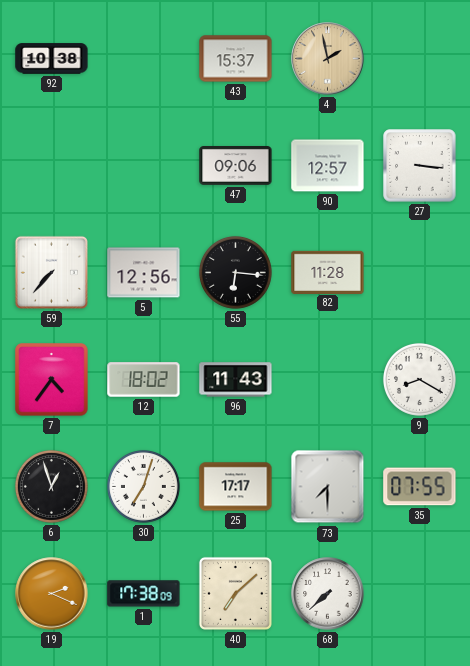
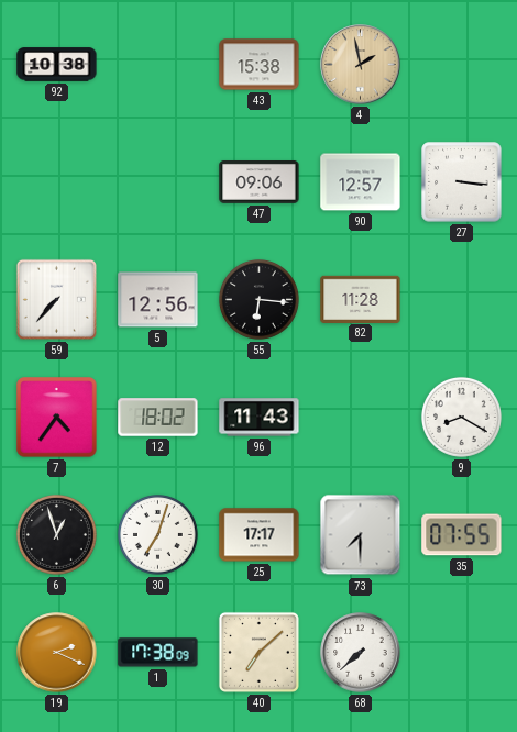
43: 15:37 -> 15:38
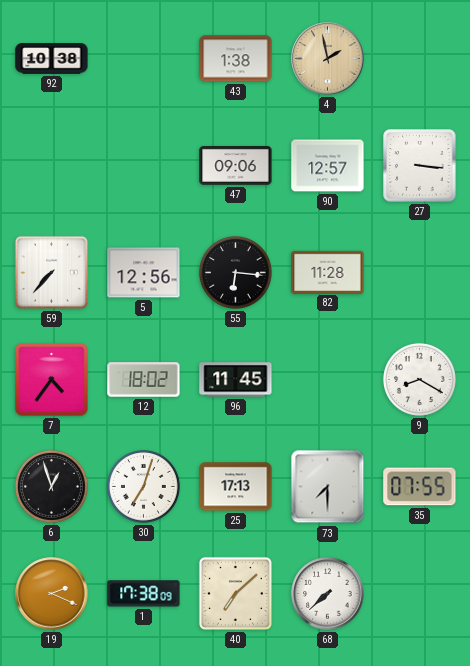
43: 15:38 -> 1:38
96: 11:43 -> 11:45
25: 17:17 -> 17:13
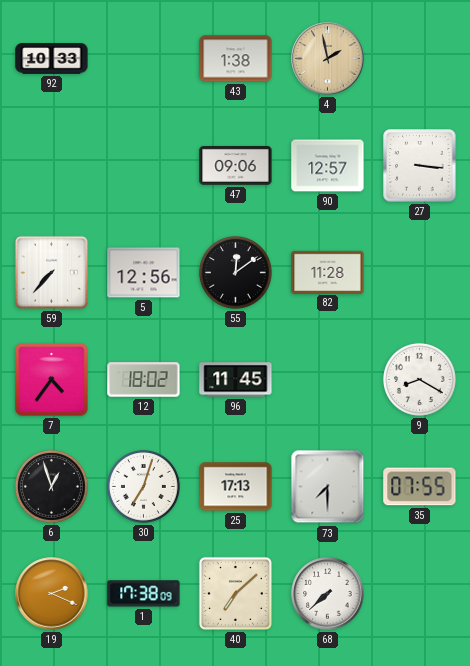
92: 10:38 -> 10:33
55: 6:16 -> 12:09
